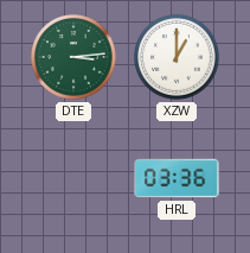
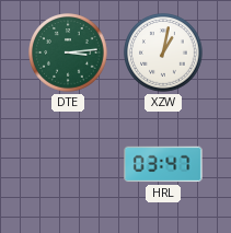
XZW: 1:00 -> 1:02
HRL: 03:36 -> 03:47
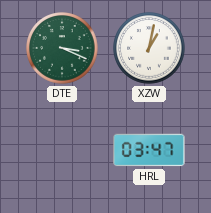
DTE: 3:14 -> 3:19
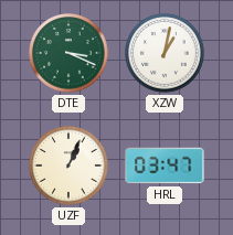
UZF: none -> 1:04
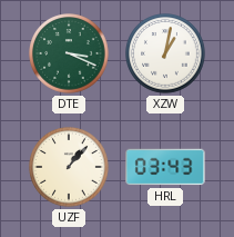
UZF: 1:04 -> 1:07
HRL: 03:47 -> 03:43
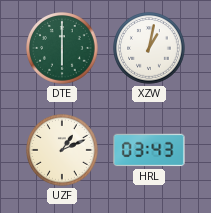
DTE: 3:19 -> 6:00
UZF: 1:07 -> 1:11
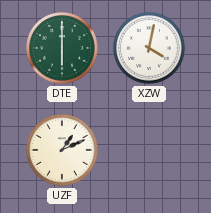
XZW: 1:02 -> 4:02
HRL: 03:43 -> none
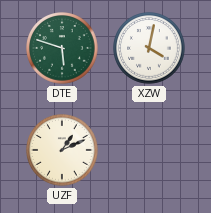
DTE: 6:00 -> 5:48
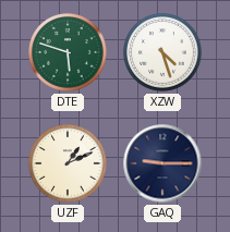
XZW: 4:02 -> 4:27
GAQ: none -> 9:15
